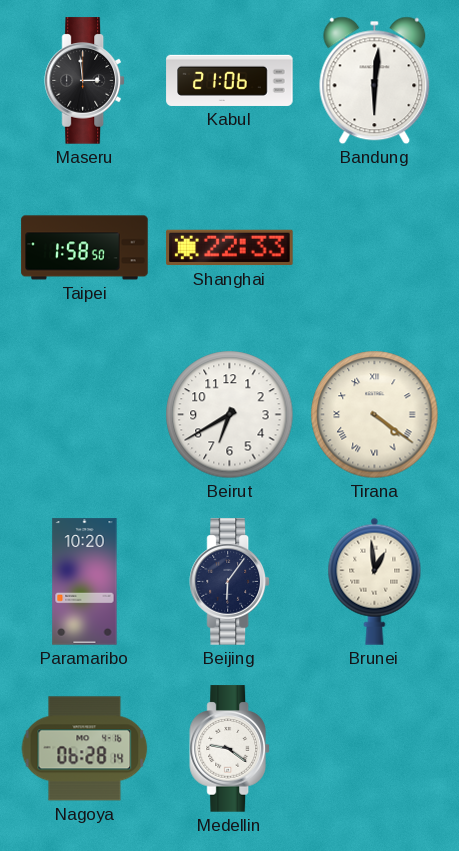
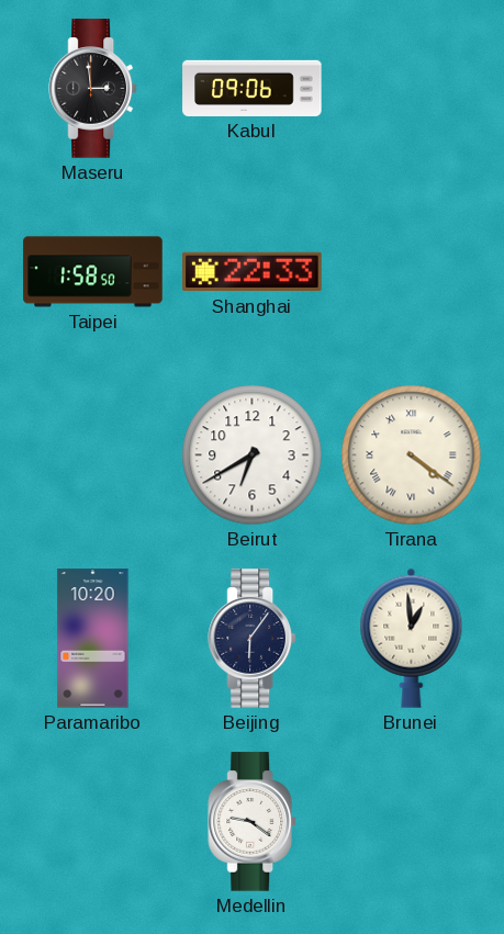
Kabul: 21:06 -> 09:06
Bandung: 6:01 -> none
Nagoya: 06:28 -> none
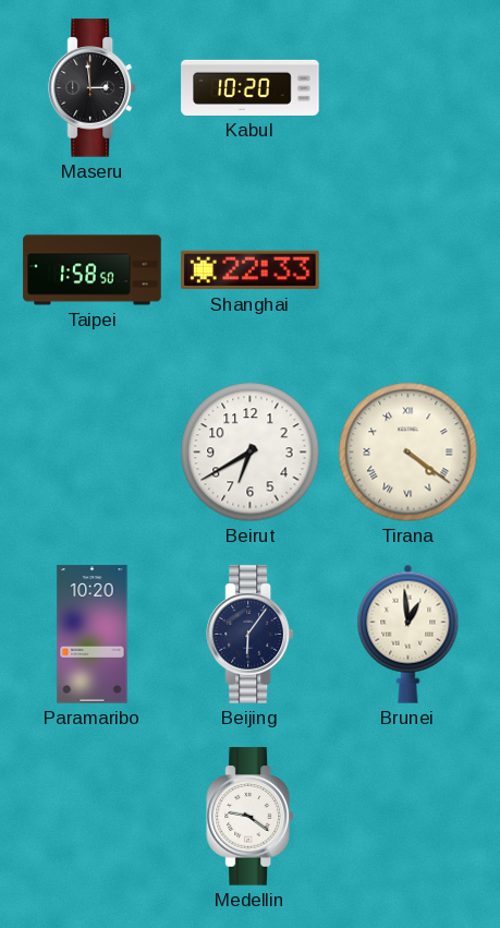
Kabul: 09:06 -> 10:20
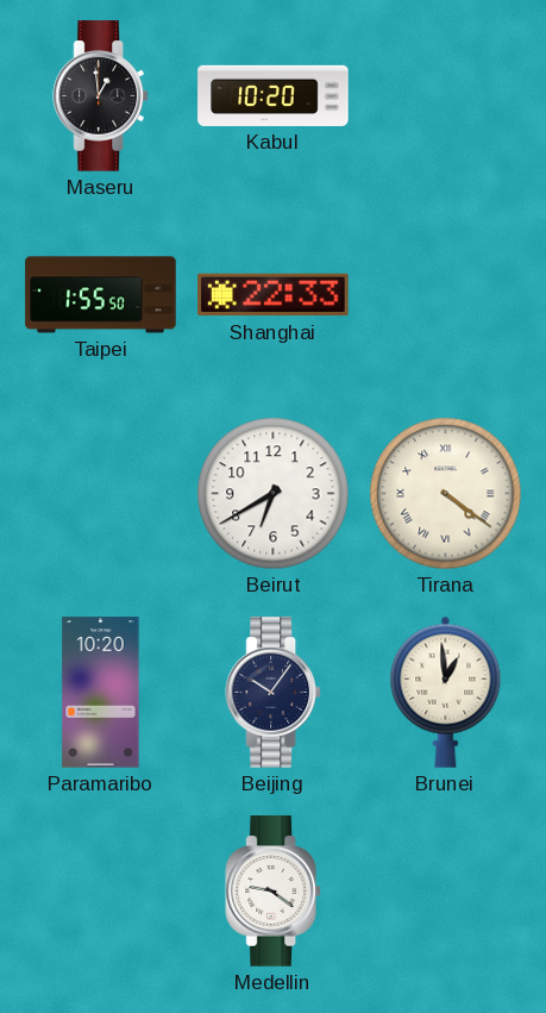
Maseru: 2:59 -> 12:59
Taipei: 1:58 -> 1:55
Beijing: 6:06 -> 10:06
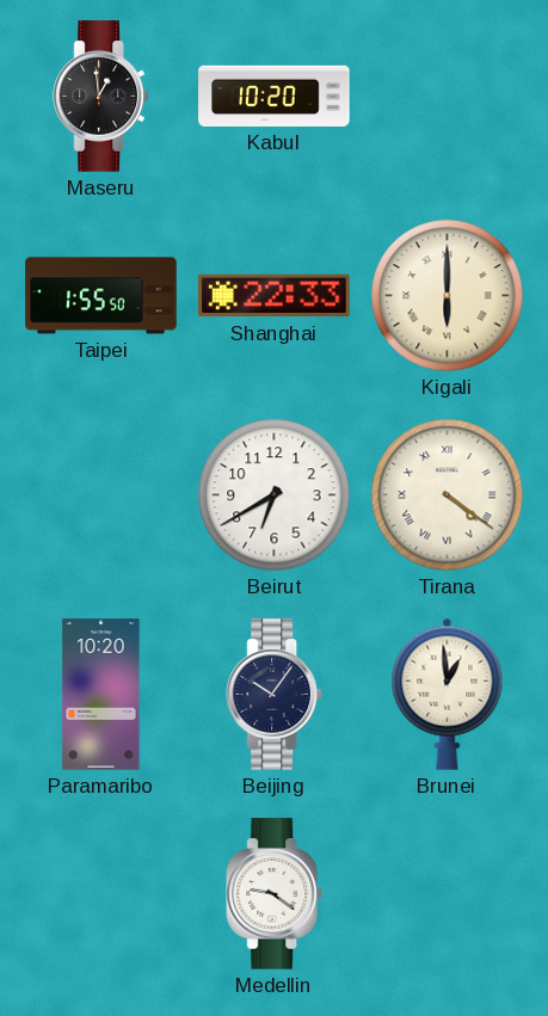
Kigali: none -> 6:00
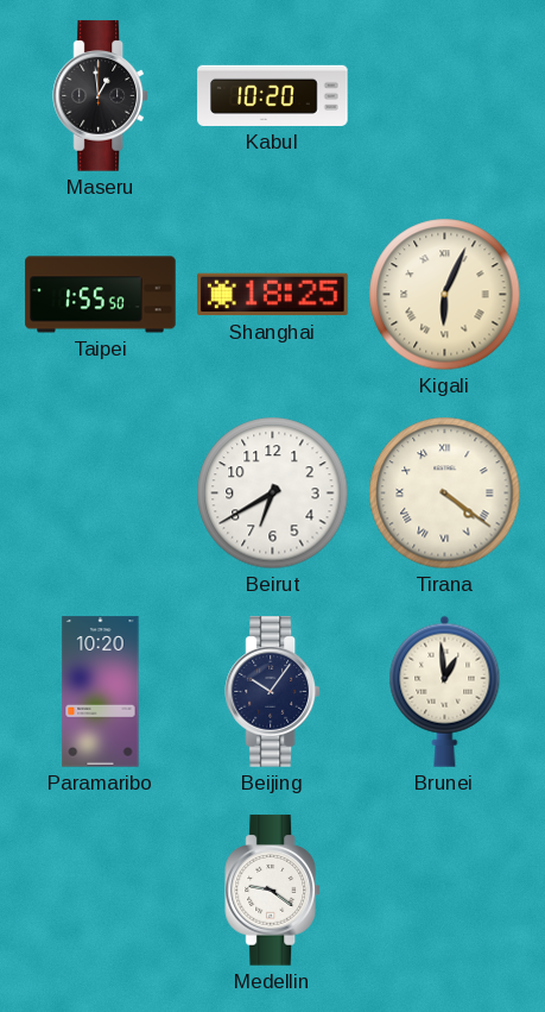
Shanghai: 22:33 -> 18:25
Kigali: 6:00 -> 6:04
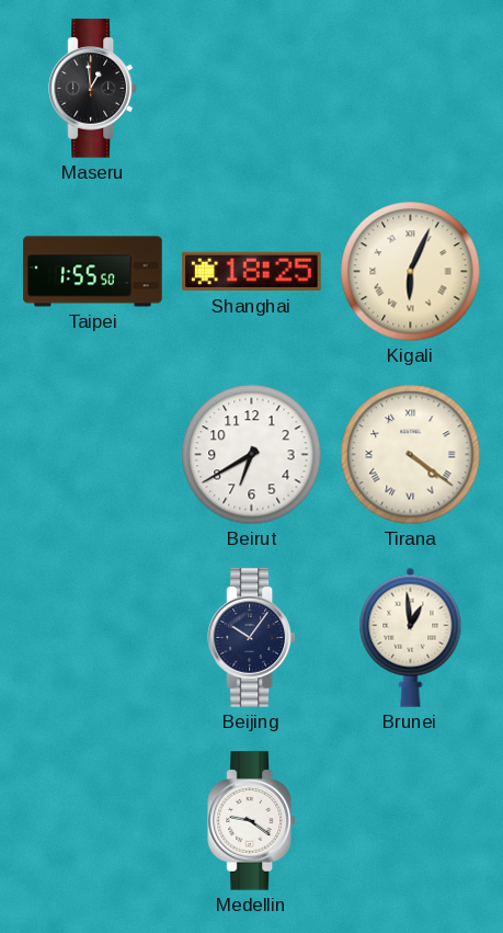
Kabul: 10:20 -> none
Paramaribo: 10:20 -> none
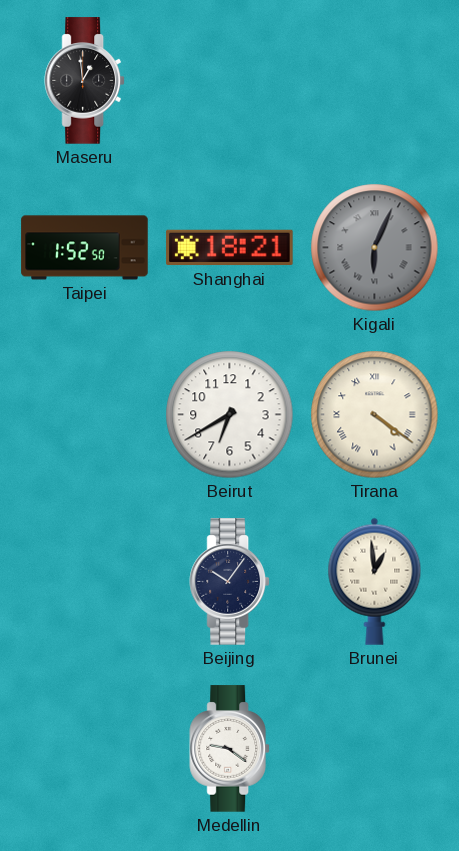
Taipei: 1:55 -> 1:52
Shanghai: 18:25 -> 18:21
Kigali dial: cream -> grey
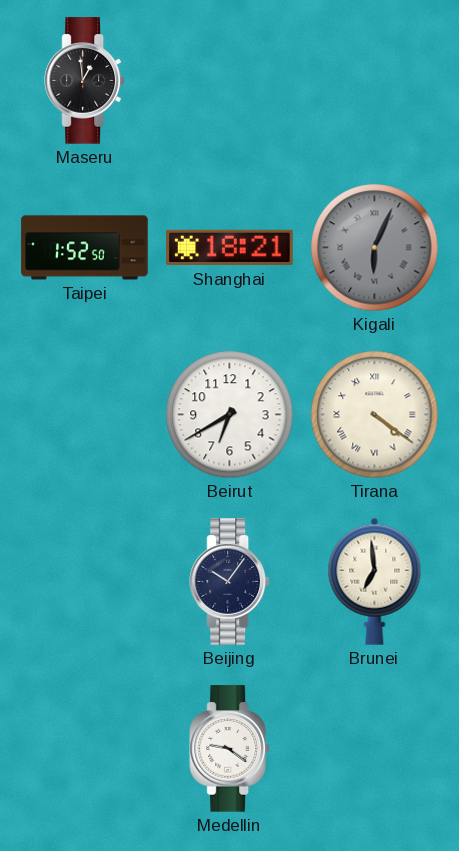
Brunei: 12:59 -> 6:59
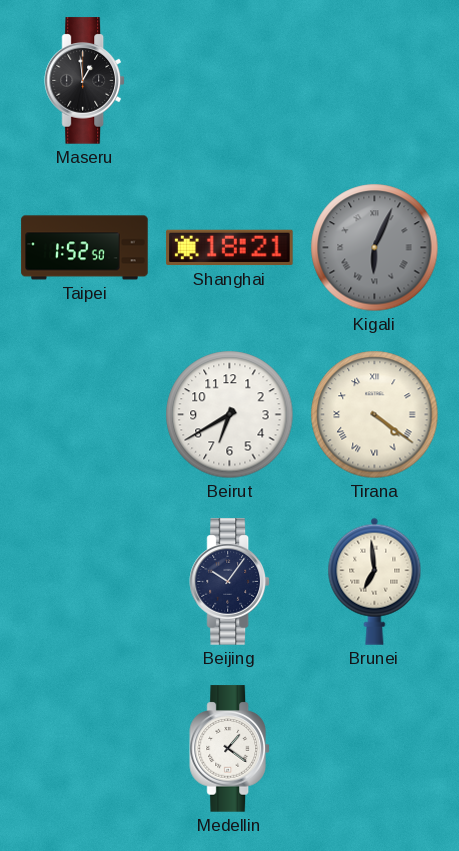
Medellin: 9:21 -> 1:21
